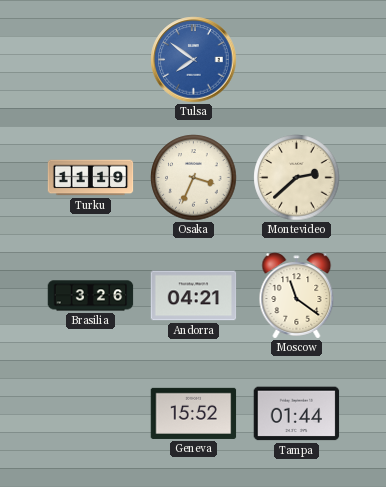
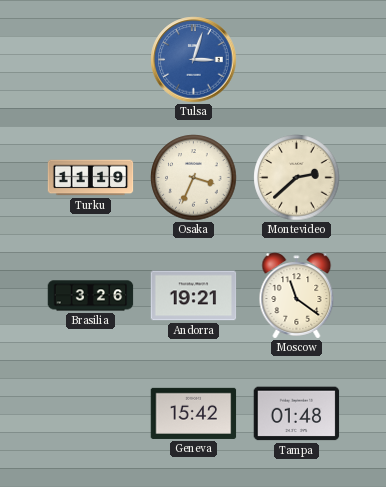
Tulsa: 7:51 -> 3:03
Andorra: 04:21 -> 19:21
Geneva: 15:52 -> 15:42
Tampa: 01:44 -> 01:48
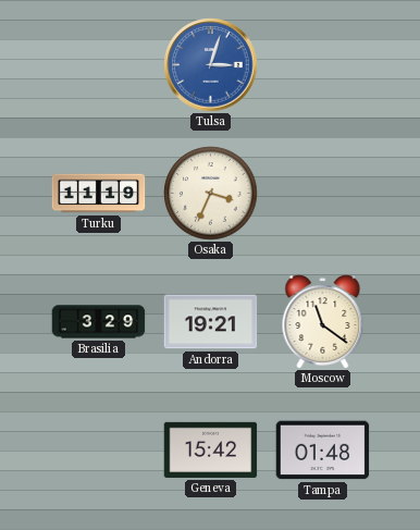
Montevideo: 2:38 -> none
Brasilia: 3:26 -> 3:29
